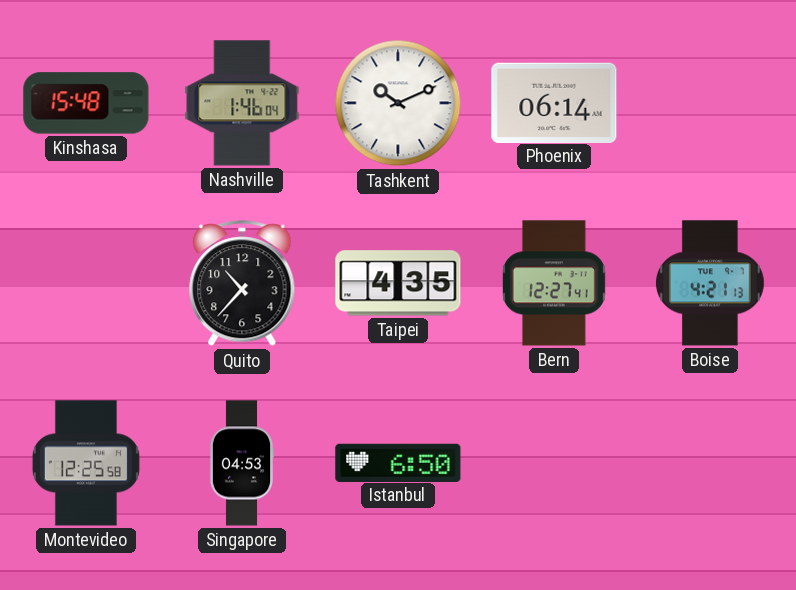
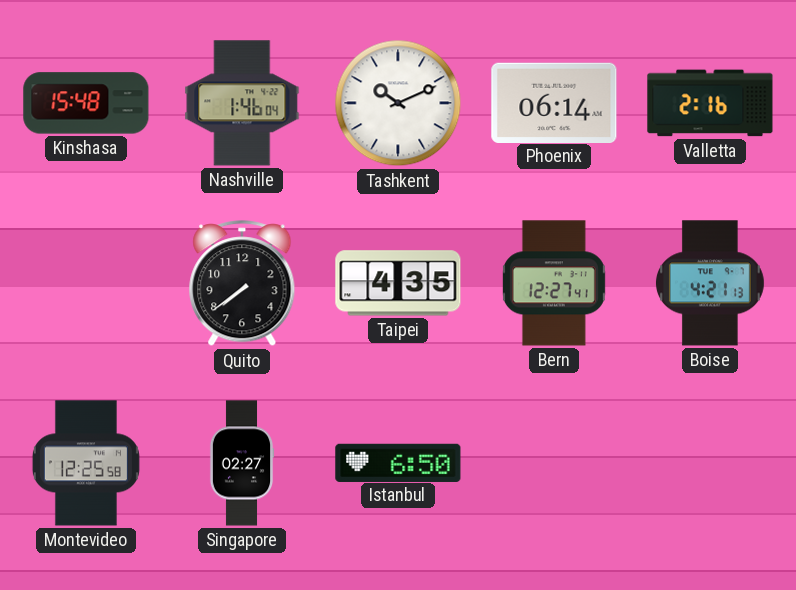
Valletta: none -> 2:16
Quito: 10:37 -> 7:39
Singapore: 04:53 -> 02:27
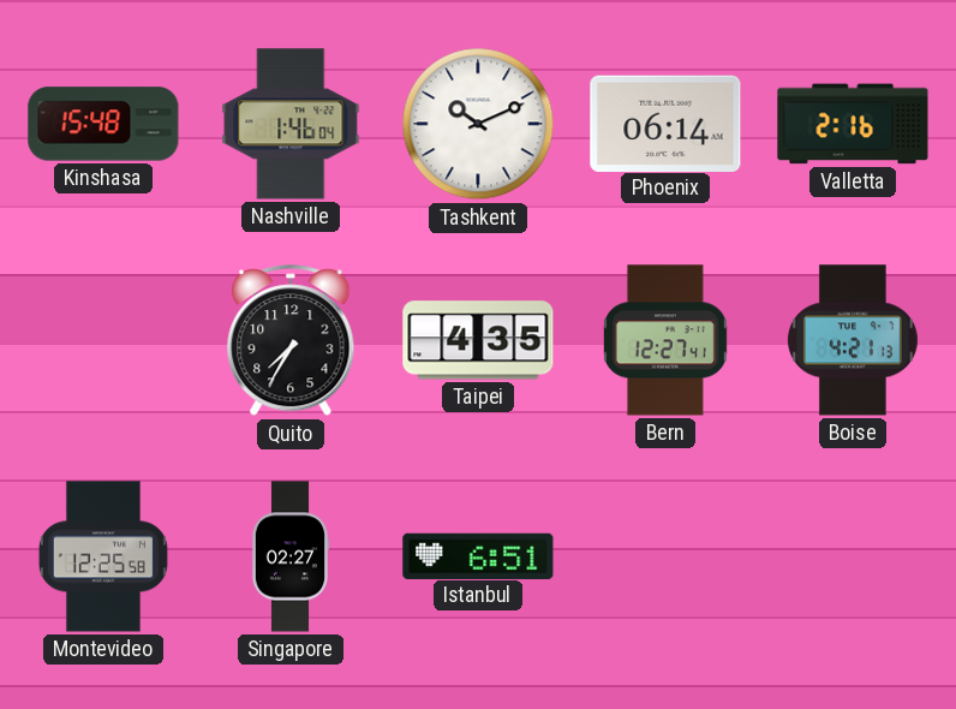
Quito: 7:39 -> 7:35
Istanbul: 6:50 -> 6:51
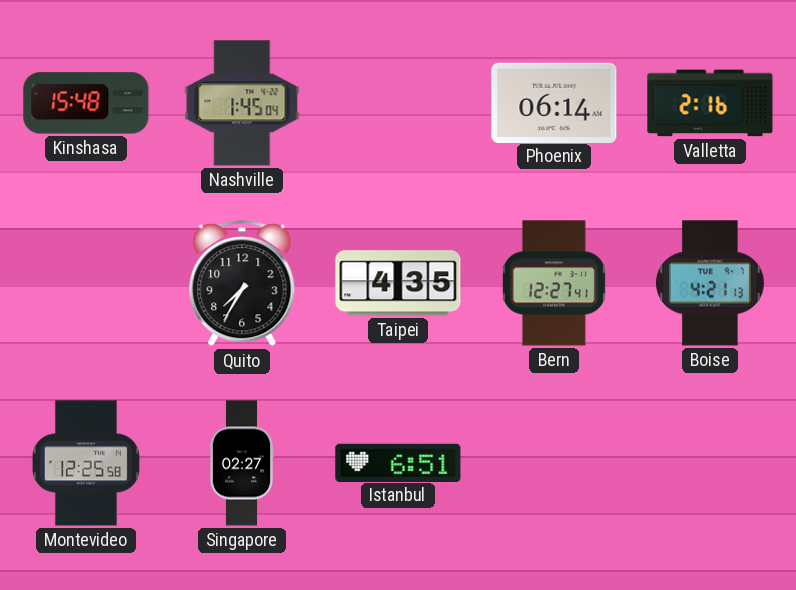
Nashville: 1:46 -> 1:45
Tashkent: 10:11 -> none
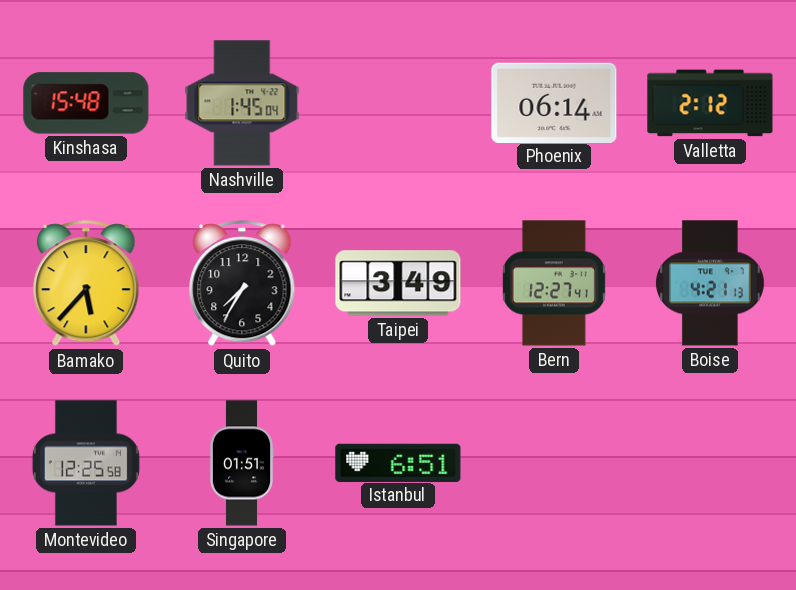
Valletta: 2:16 -> 2:12
Bamako: none -> 5:37
Taipei: 4:35 -> 3:49
Singapore: 02:27 -> 01:51
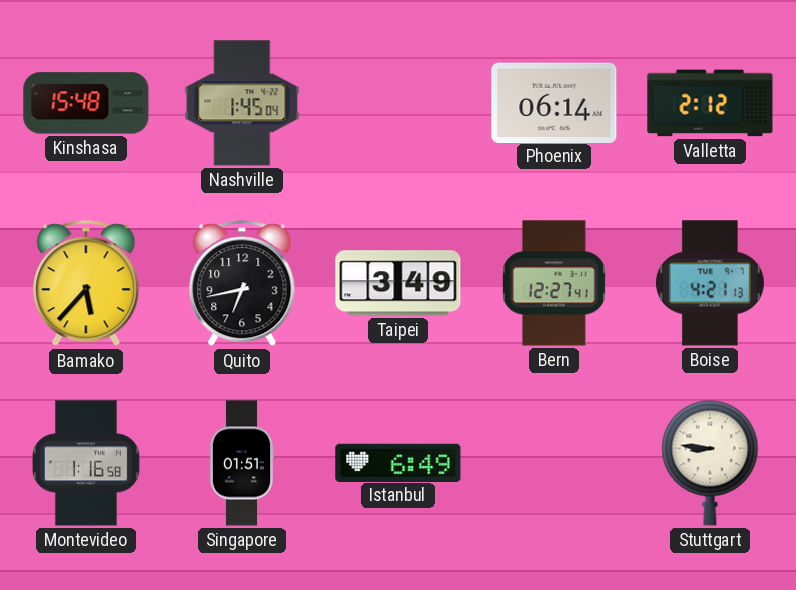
Quito: 7:35 -> 6:43
Montevideo: 12:25 -> 1:16
Istanbul: 6:51 -> 6:49
Stuttgart: none -> 8:46
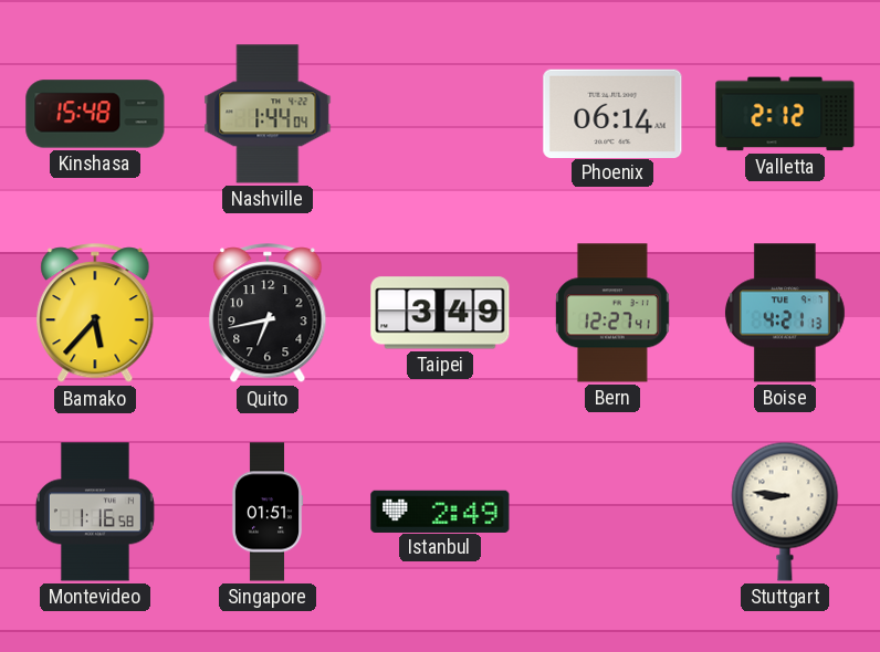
Nashville: 1:45 -> 1:44
Istanbul: 6:49 -> 2:49
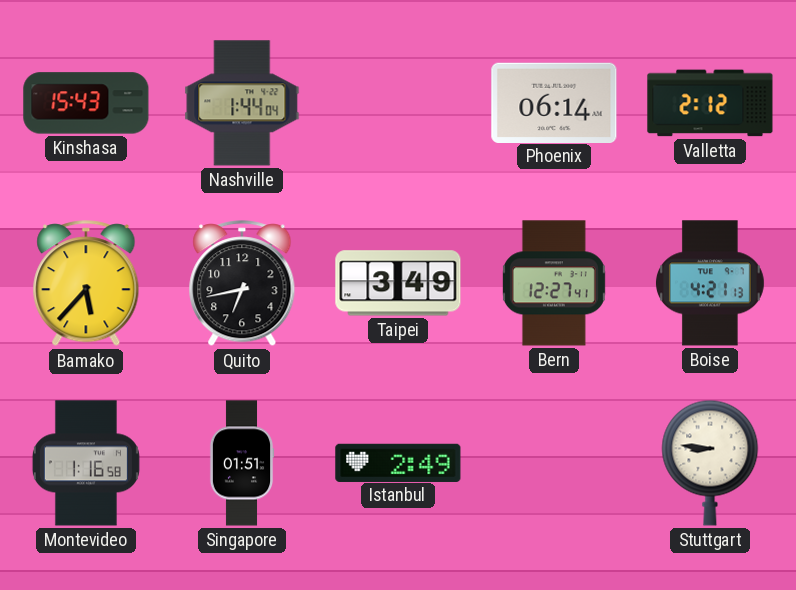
Kinshasa: 15:48 -> 15:43
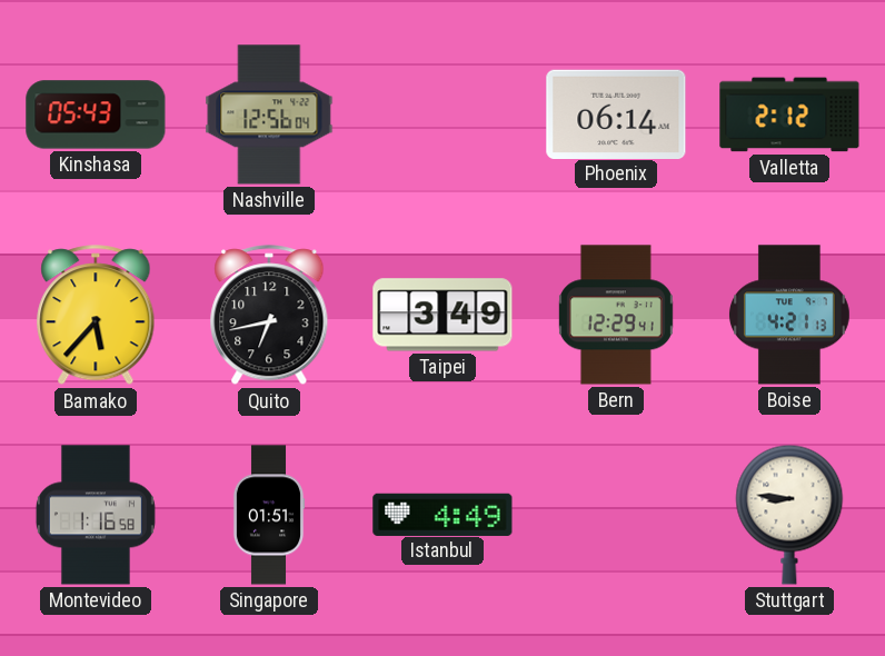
Kinshasa: 15:43 -> 05:43
Nashville: 1:44 -> 12:56
Bern: 12:27 -> 12:29
Istanbul: 2:49 -> 4:49
